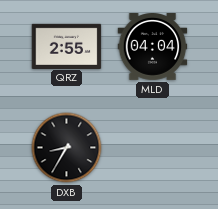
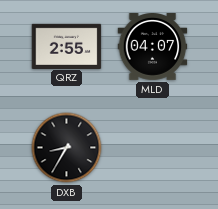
MLD: 04:04 -> 04:07
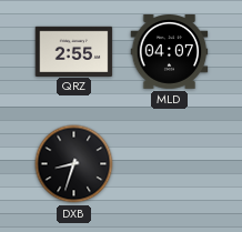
DXB: 8:35 -> 8:33
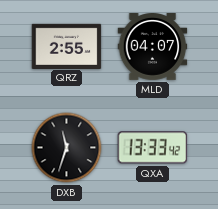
DXB: 8:33 -> 11:33
QXA: none -> 13:33
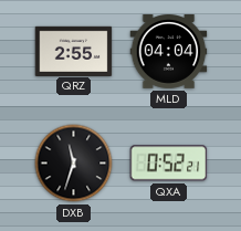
MLD: 04:07 -> 04:04
QXA: 13:33 -> 0:52
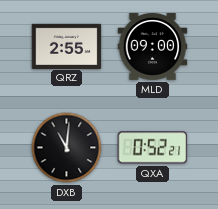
MLD: 04:04 -> 09:00
DXB: 11:33 -> 11:01
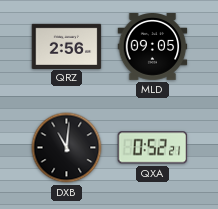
QRZ: 2:55 -> 2:56
MLD: 09:00 -> 09:05
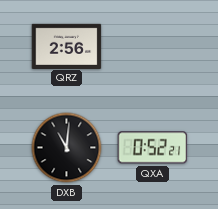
MLD: 09:05 -> none
